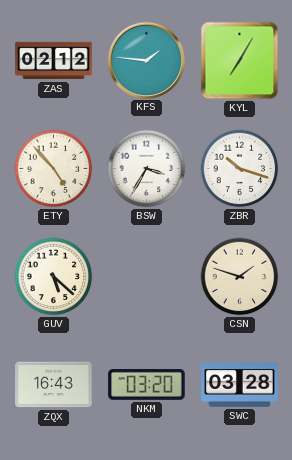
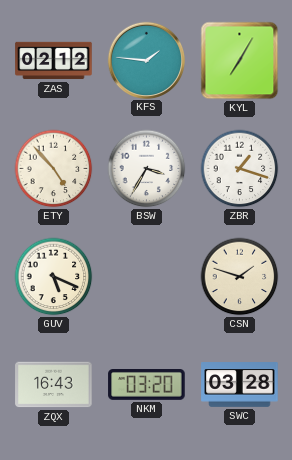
ZBR: 10:18 -> 1:18
GUV: 5:22 -> 5:19
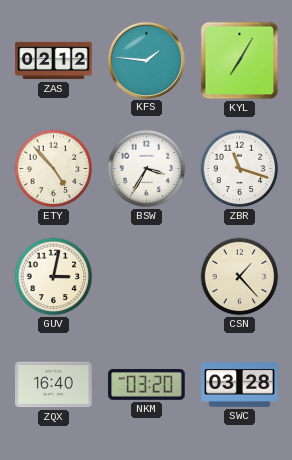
ZBR: 1:18 -> 11:18
GUV: 5:19 -> 3:02
CSN: 1:48 -> 1:23
ZQX: 16:43 -> 16:40
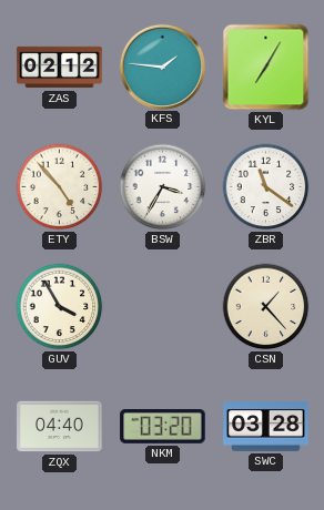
ZBR: 11:18 -> 11:21
GUV: 3:02 -> 3:55
ZQX: 16:40 -> 04:40
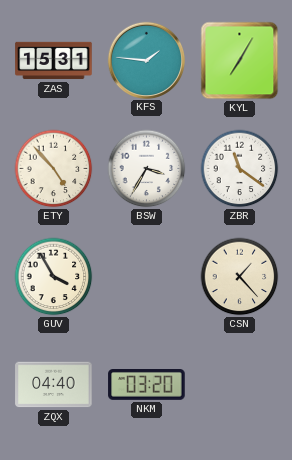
ZAS: 02:12 -> 15:31
SWC: 03:28 -> none
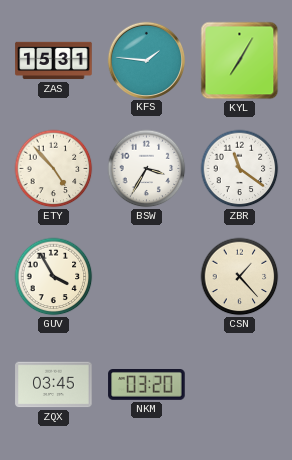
ZQX: 04:40 -> 03:45
